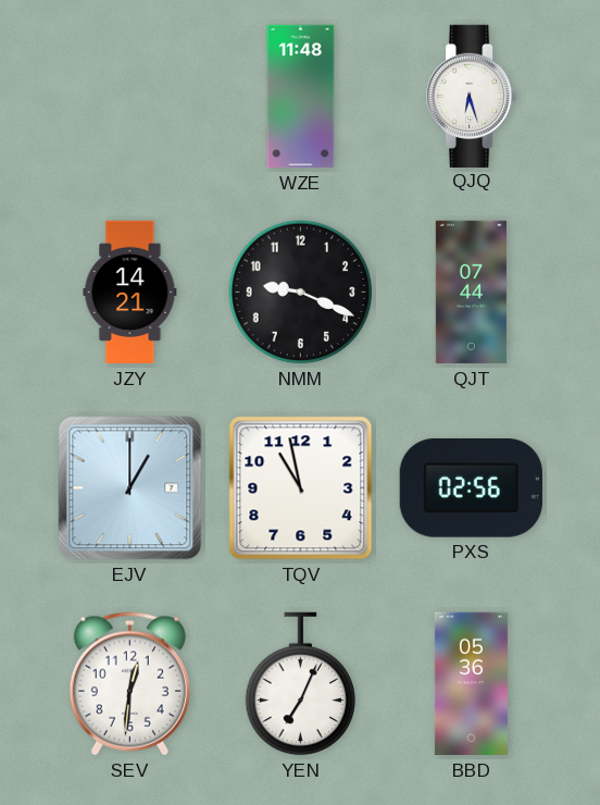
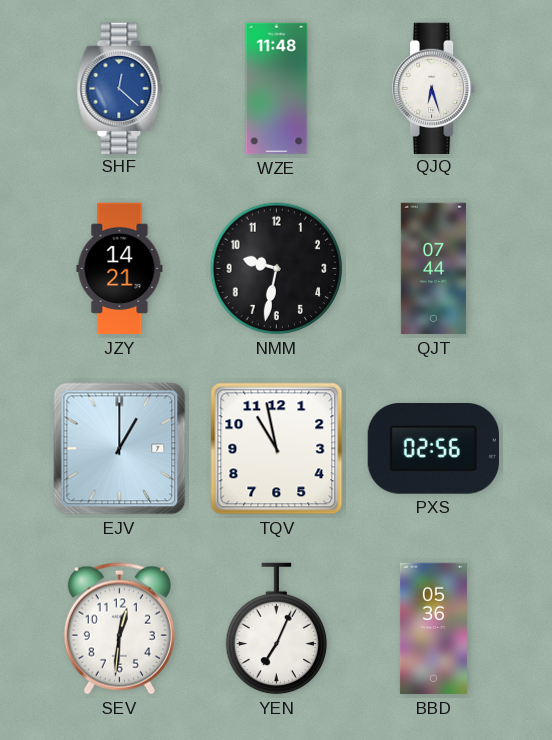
SHF: none -> 12:22
NMM: 9:19 -> 9:32
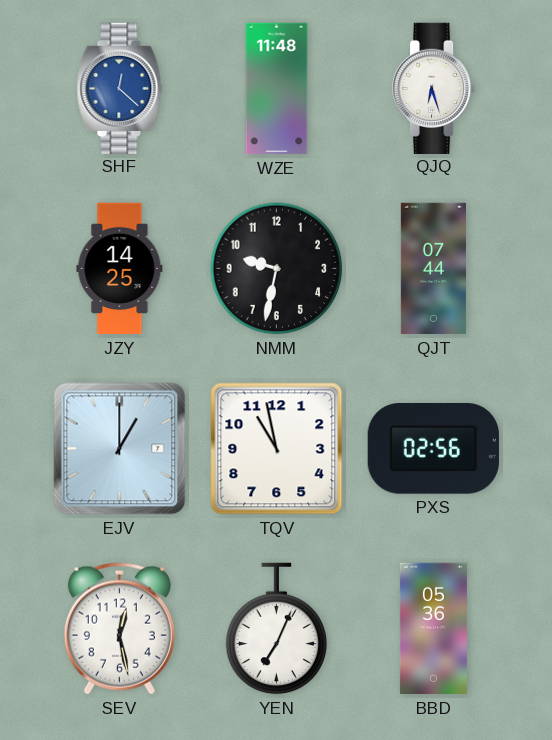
JZY: 14:21 -> 14:25
SEV: 12:31 -> 12:28
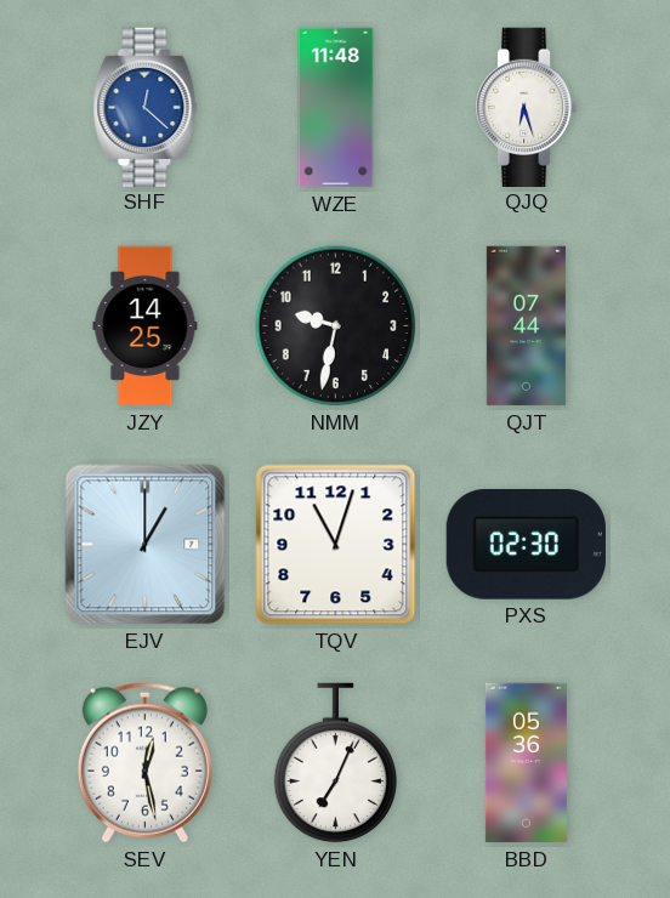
TQV: 10:58 -> 11:03
PXS: 02:56 -> 02:30
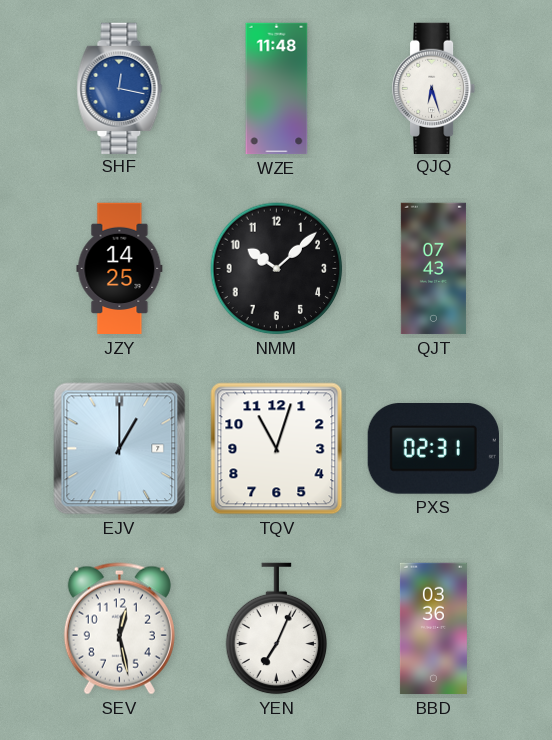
SHF: 12:22 -> 12:17
NMM: 9:32 -> 10:08
QJT: 07:44 -> 07:43
PXS: 02:30 -> 02:31
BBD: 05:36 -> 03:36
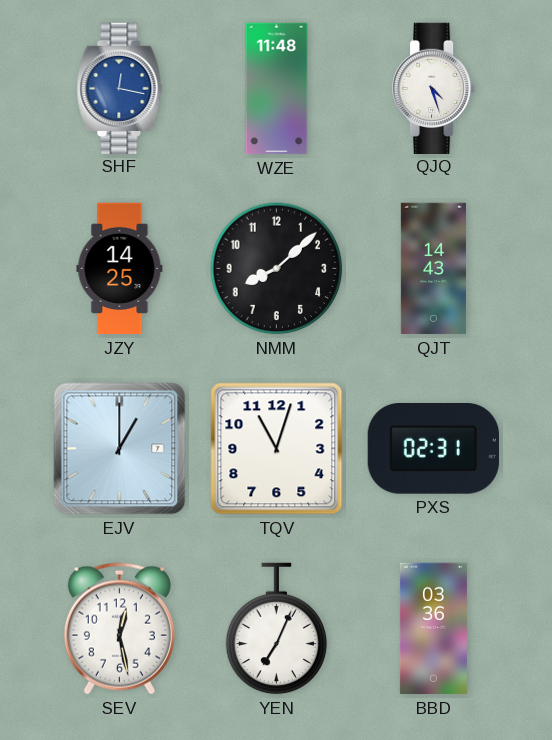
QJQ: 6:27 -> 4:27
NMM: 10:08 -> 8:08
QJT: 07:43 -> 14:43
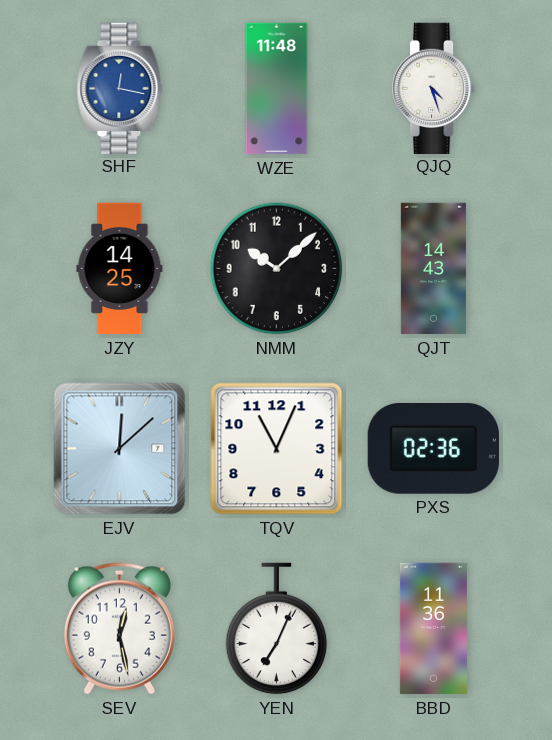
NMM: 8:08 -> 10:08
EJV: 1:00 -> 12:08
TQV: 11:03 -> 11:04
PXS: 02:31 -> 02:36
BBD: 03:36 -> 11:36
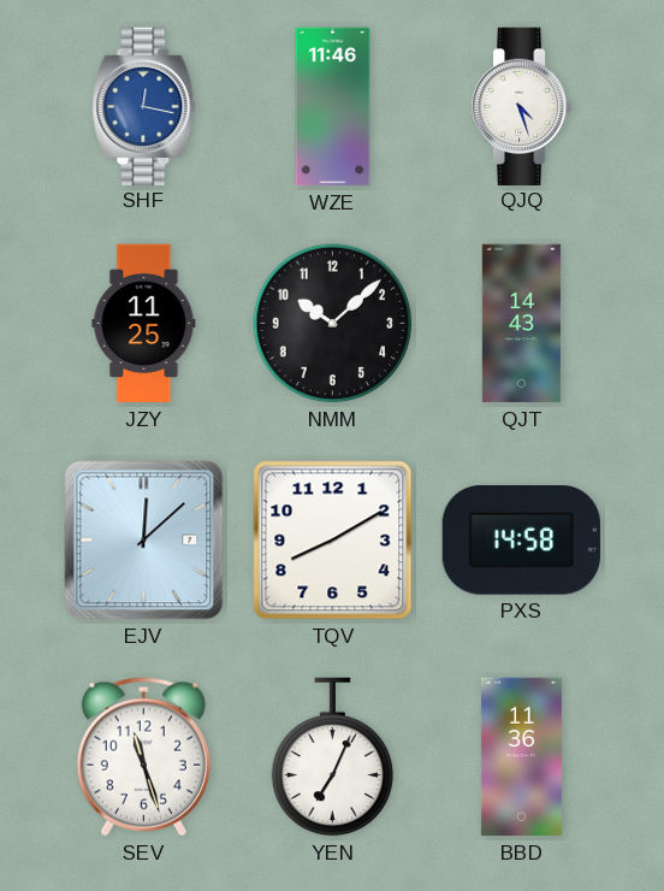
WZE: 11:48 -> 11:46
JZY: 14:25 -> 11:25
TQV: 11:04 -> 8:10
PXS: 02:36 -> 14:58
SEV: 12:28 -> 11:27
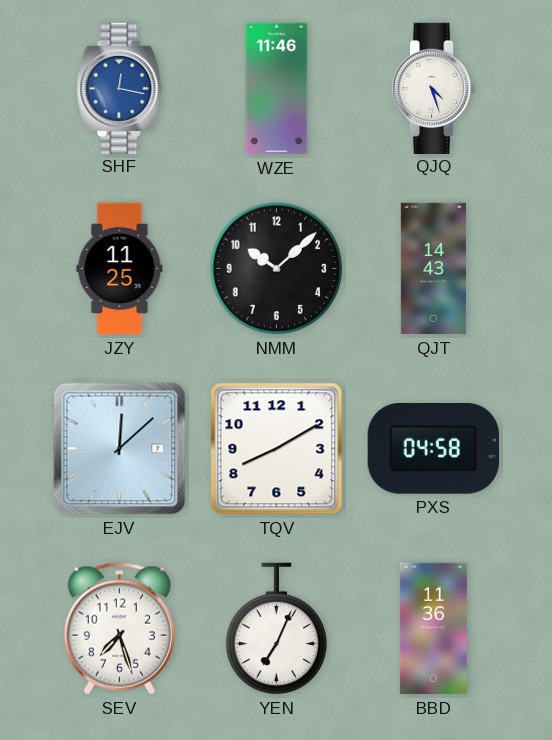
PXS: 14:58 -> 04:58
SEV: 11:27 -> 7:27
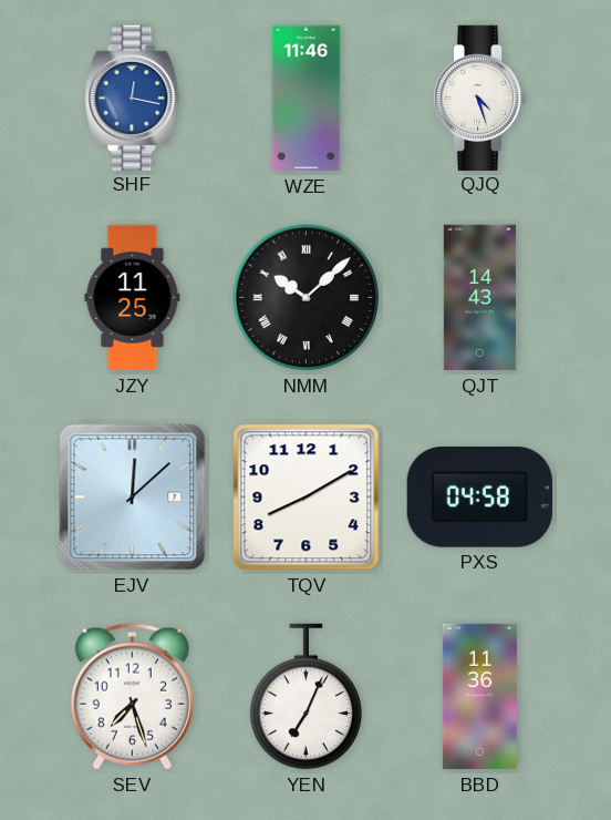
NMM numerals: Arabic -> Roman
